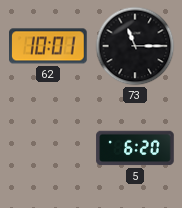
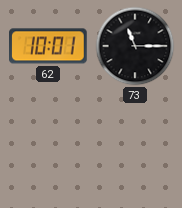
5: 6:20 -> none
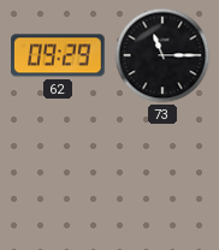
62: 10:01 -> 09:29
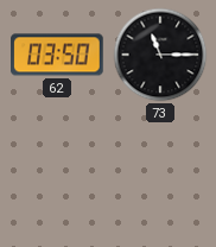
62: 09:29 -> 03:50
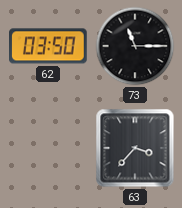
63: none -> 3:37
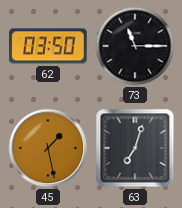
45: none -> 1:28
63: 3:37 -> 7:03
